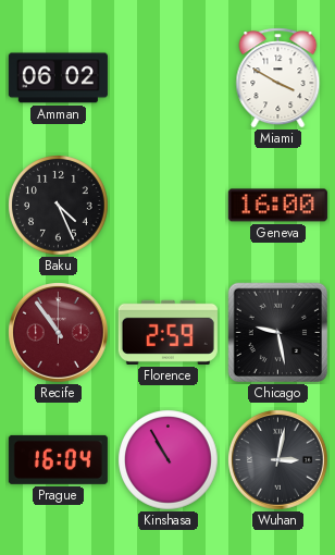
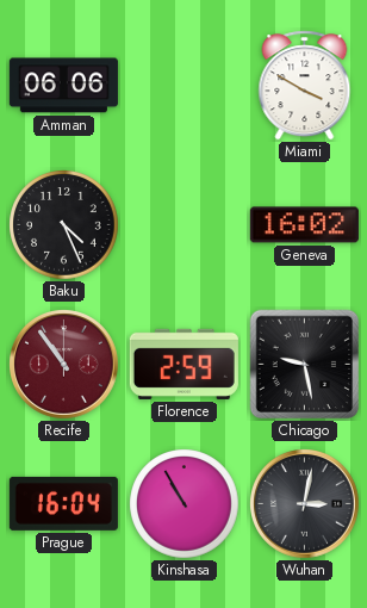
Amman: 06:02 -> 06:06
Geneva: 16:00 -> 16:02
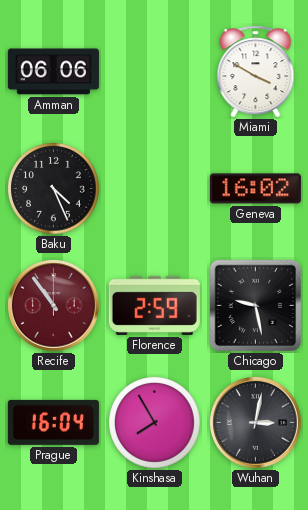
Kinshasa: 10:55 -> 7:55
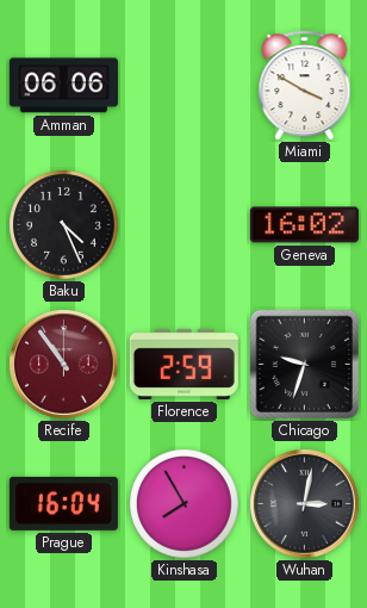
Chicago: 9:28 -> 9:33
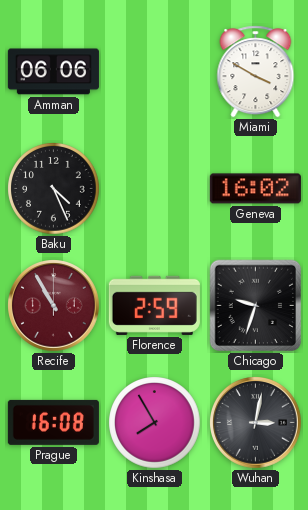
Recife: 10:54 -> 10:55
Prague: 16:04 -> 16:08
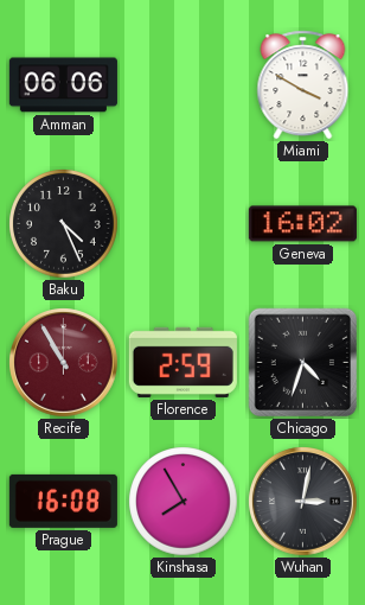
Chicago: 9:33 -> 4:33
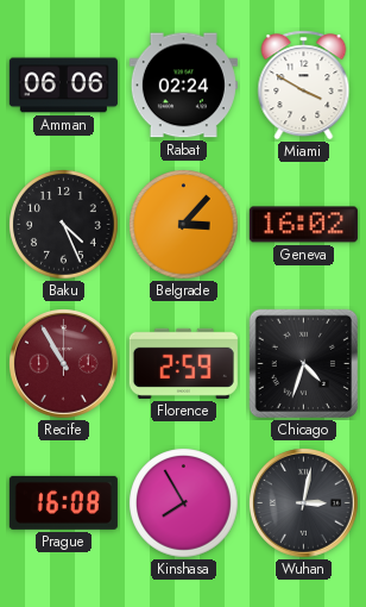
Rabat: none -> 02:24
Belgrade: none -> 3:07
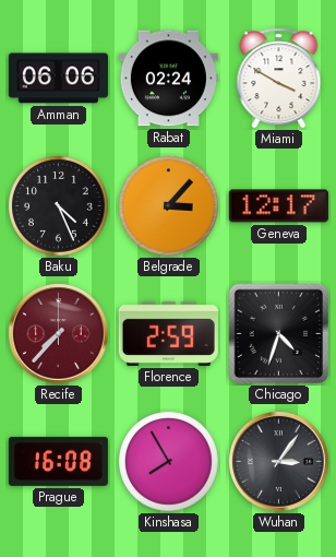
Geneva: 16:02 -> 12:17
Recife: 10:55 -> 7:37
Wuhan: 3:02 -> 3:06
